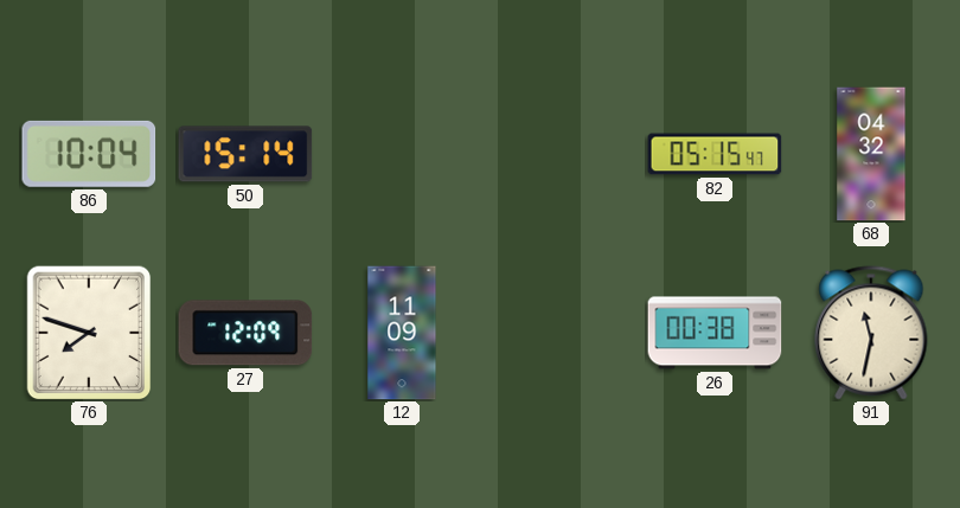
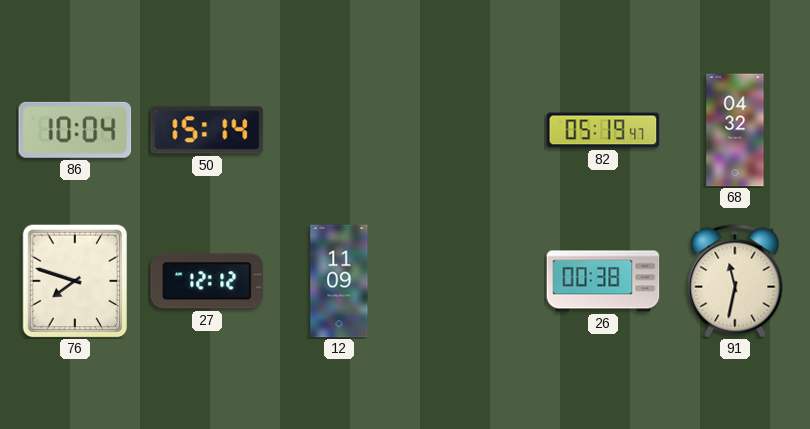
82: 05:15 -> 05:19
27: 12:09 -> 12:12
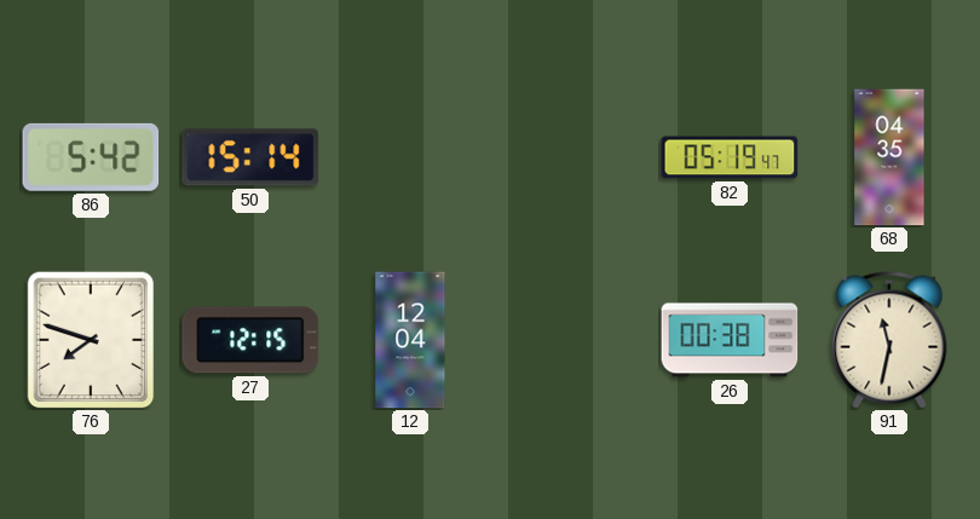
86: 10:04 -> 5:42
68: 04:32 -> 04:35
27: 12:12 -> 12:15
12: 11:09 -> 12:04
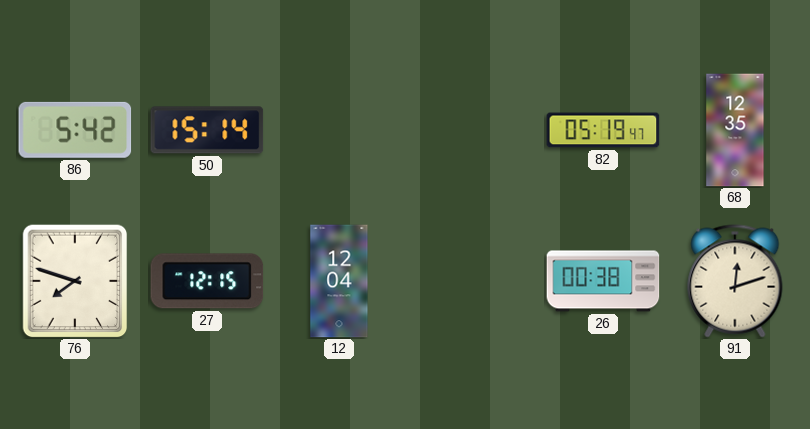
68: 04:35 -> 12:35
91: 11:32 -> 12:12
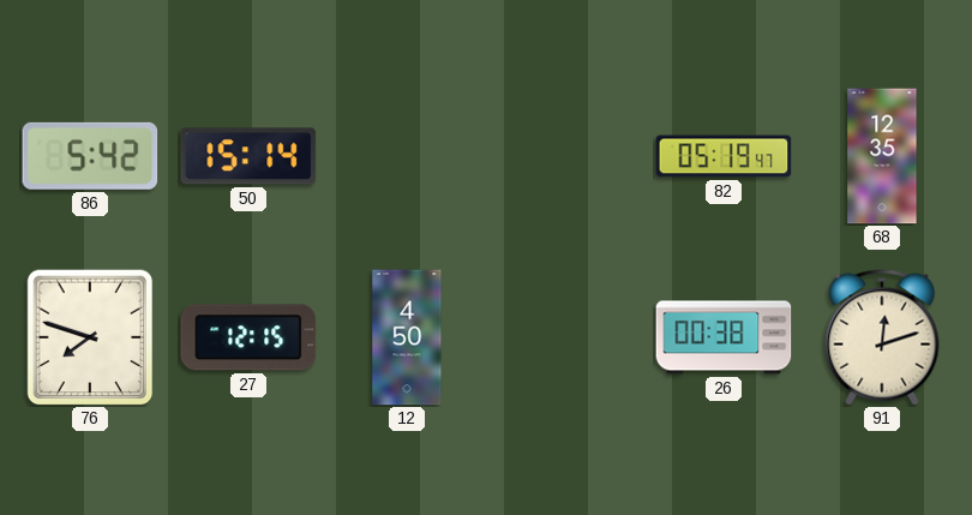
12: 12:04 -> 4:50
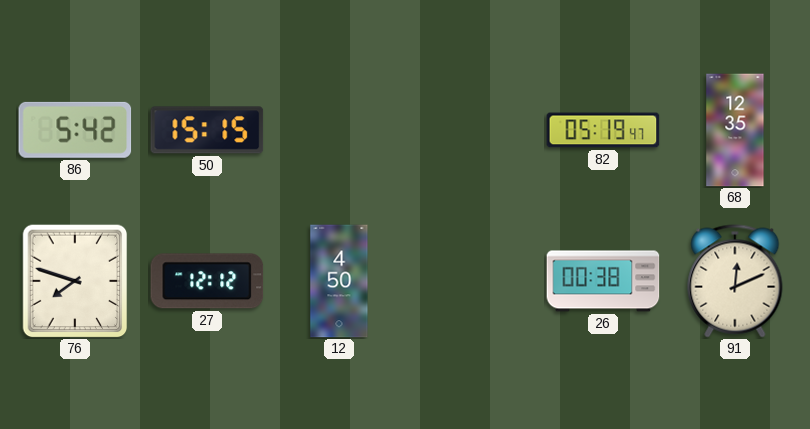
50: 15:14 -> 15:15
27: 12:15 -> 12:12
91: 12:12 -> 12:11
